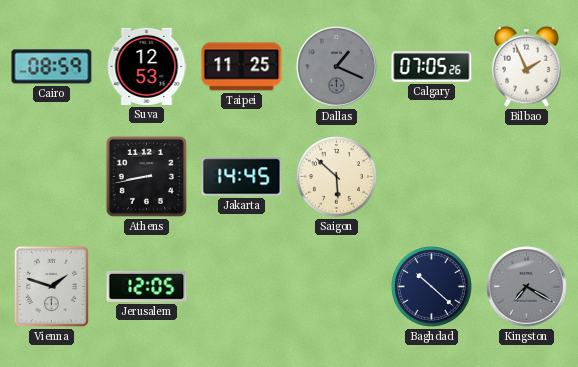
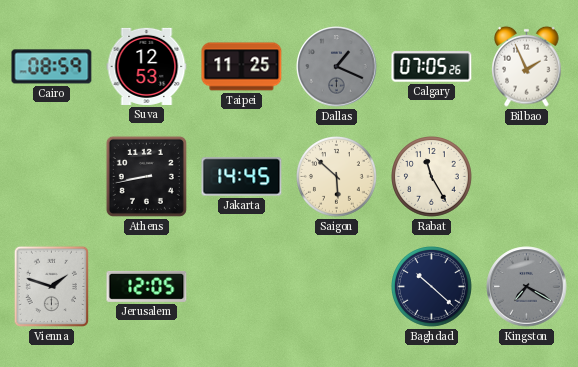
Rabat: none -> 11:25
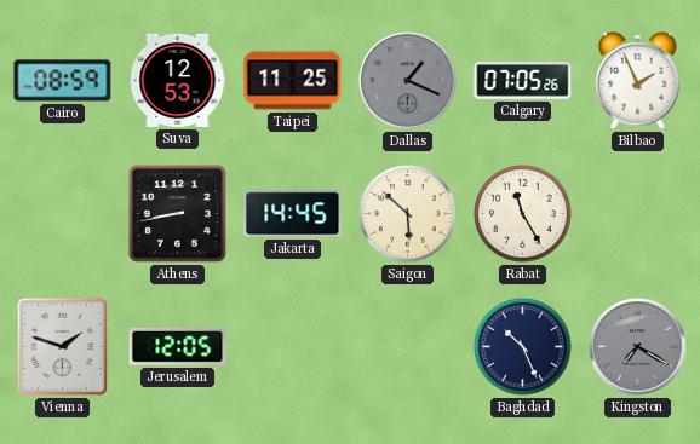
Baghdad: 10:22 -> 10:26
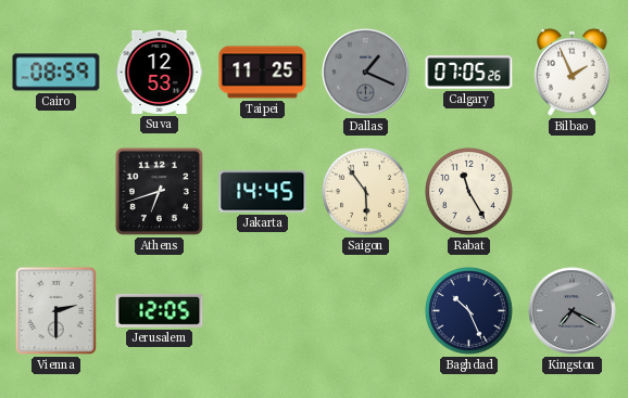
Athens: 8:43 -> 6:42
Saigon: 5:52 -> 5:54
Vienna: 1:48 -> 2:30
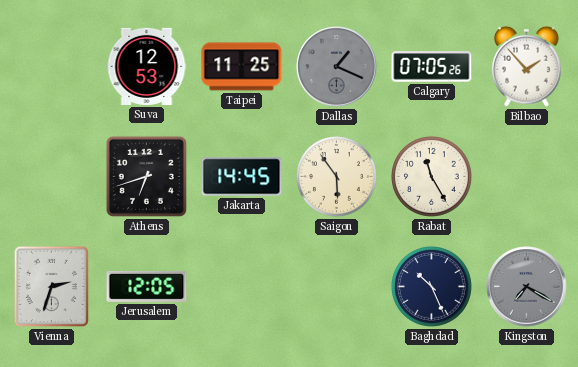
Cairo: 08:59 -> none
Bilbao: 1:56 -> 1:53
Vienna: 2:30 -> 2:33
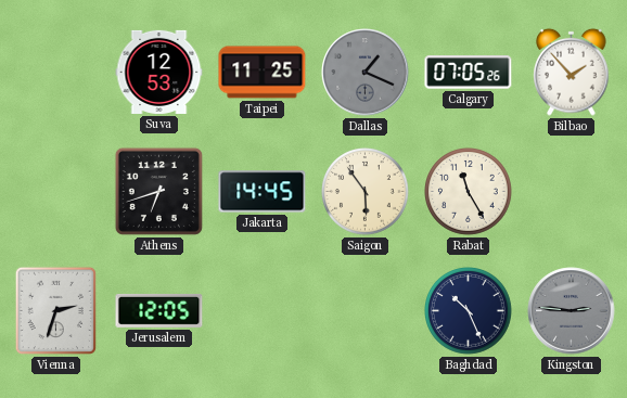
Kingston: 7:20 -> 2:46
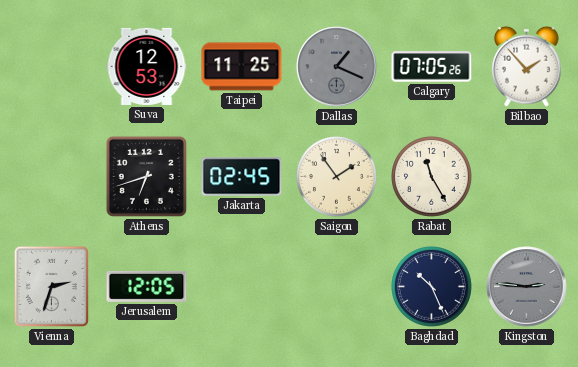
Jakarta: 14:45 -> 02:45
Saigon: 5:54 -> 1:54
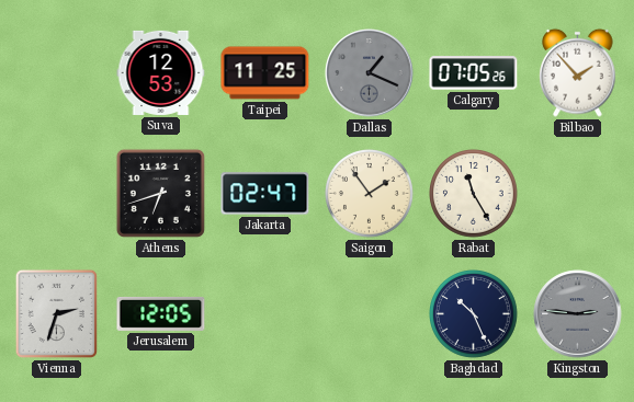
Jakarta: 02:45 -> 02:47
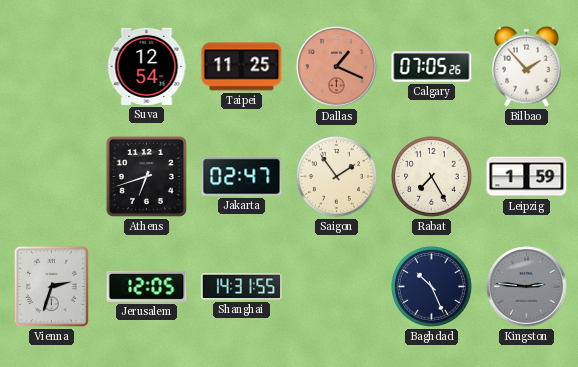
Suva: 12:53 -> 12:54
Dallas dial: grey -> salmon
Rabat: 11:25 -> 7:25
Leipzig: none -> 1:59
Shanghai: none -> 14:31
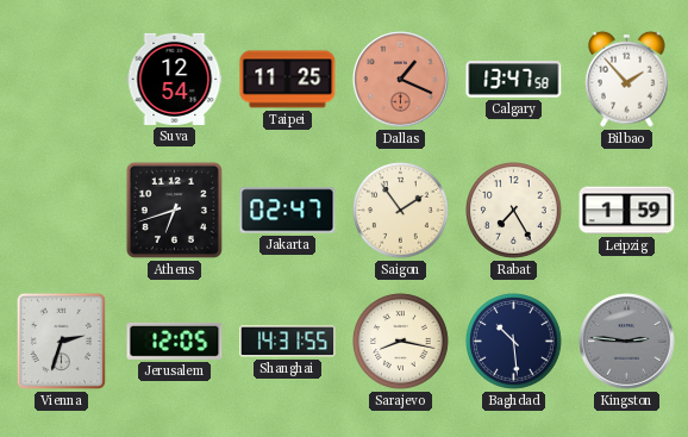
Calgary: 07:05 -> 13:47
Sarajevo: none -> 8:17
Baghdad: 10:26 -> 10:29
